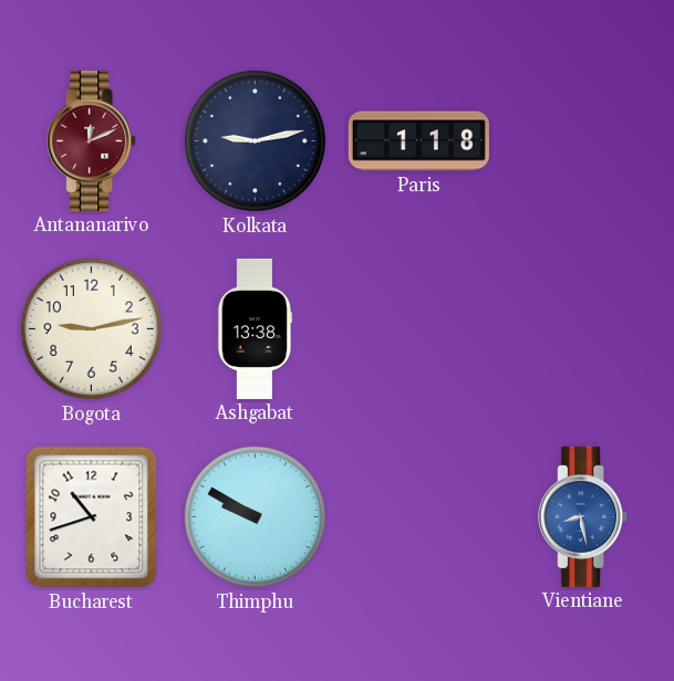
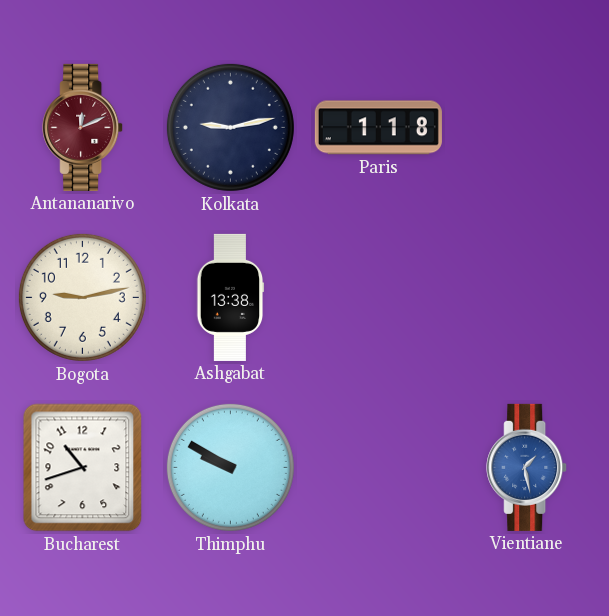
Vientiane: 8:28 -> 1:28
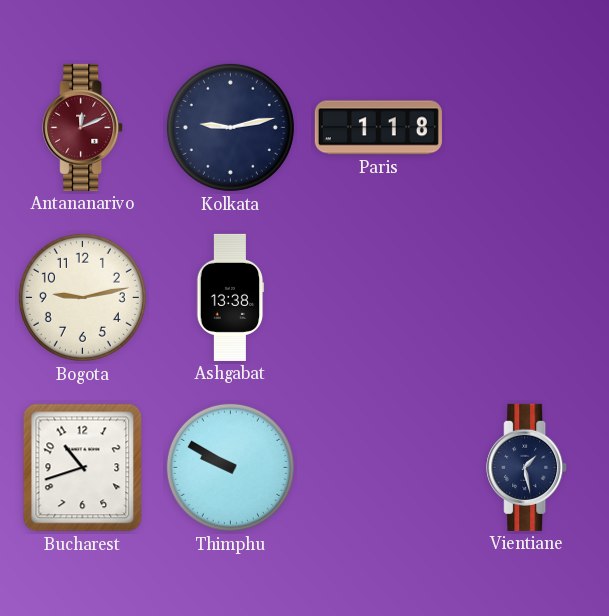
Vientiane dial: blue -> navy
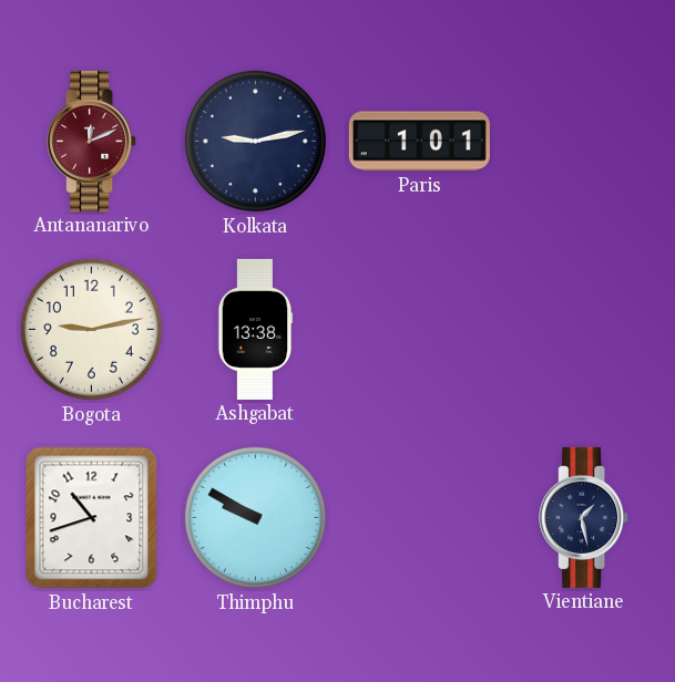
Paris: 1:18 -> 1:01
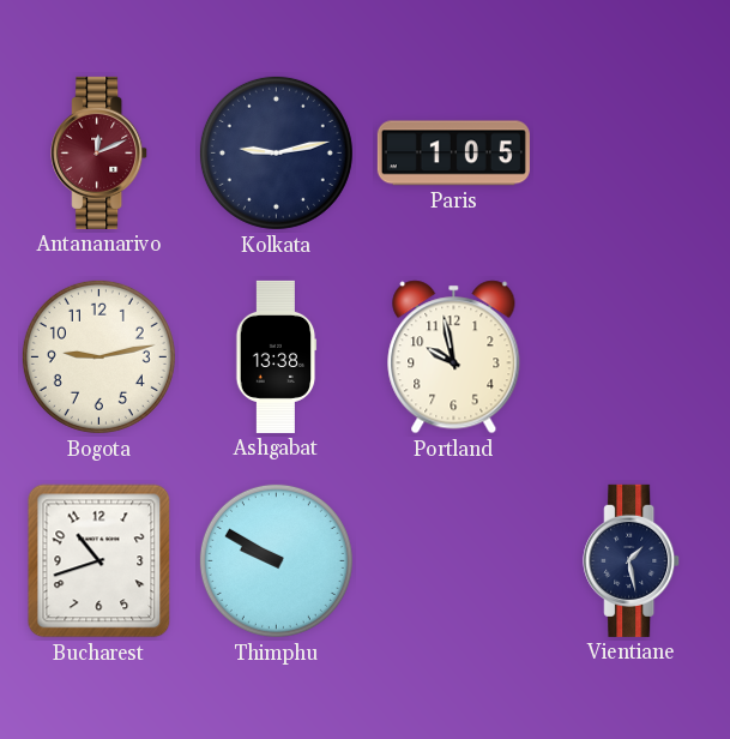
Paris: 1:01 -> 1:05
Portland: none -> 9:58
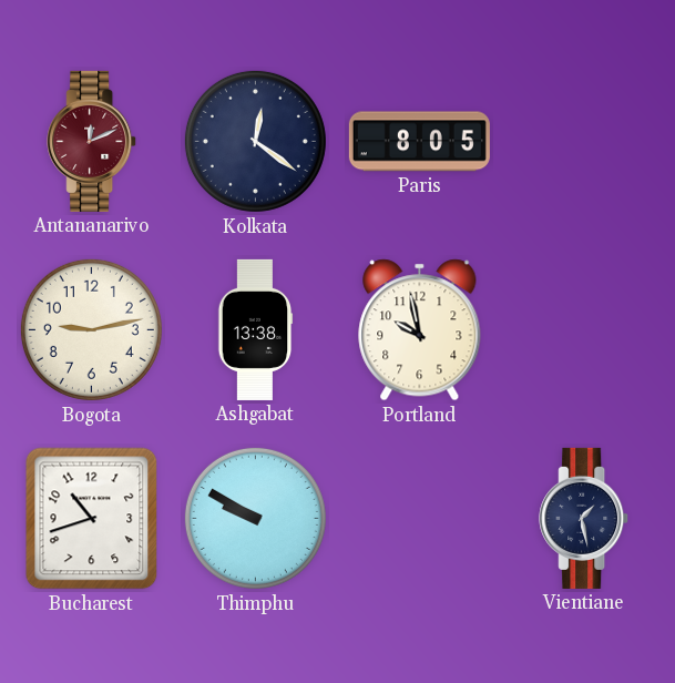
Kolkata: 9:13 -> 12:21
Paris: 1:05 -> 8:05
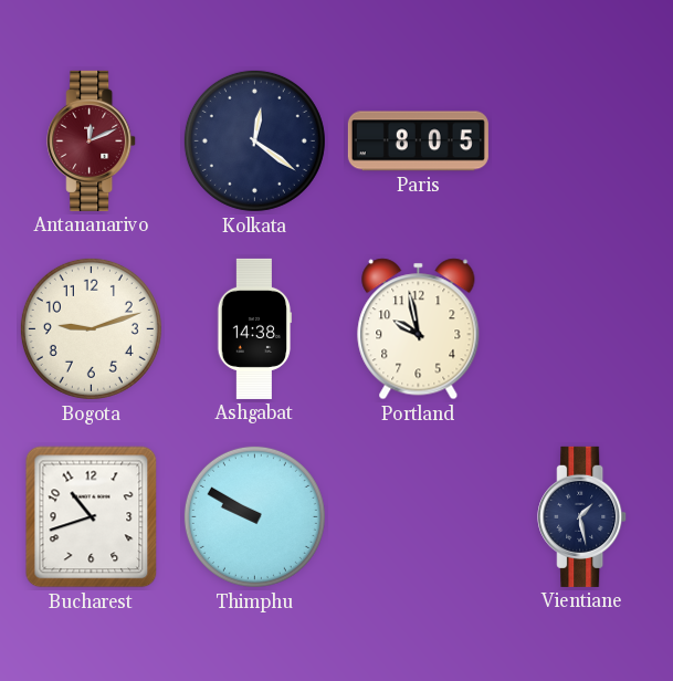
Bogota: 9:13 -> 9:12
Ashgabat: 13:38 -> 14:38
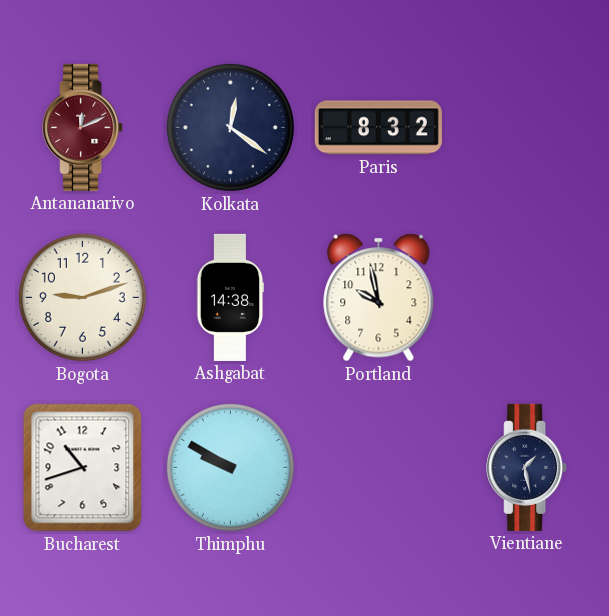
Paris: 8:05 -> 8:32
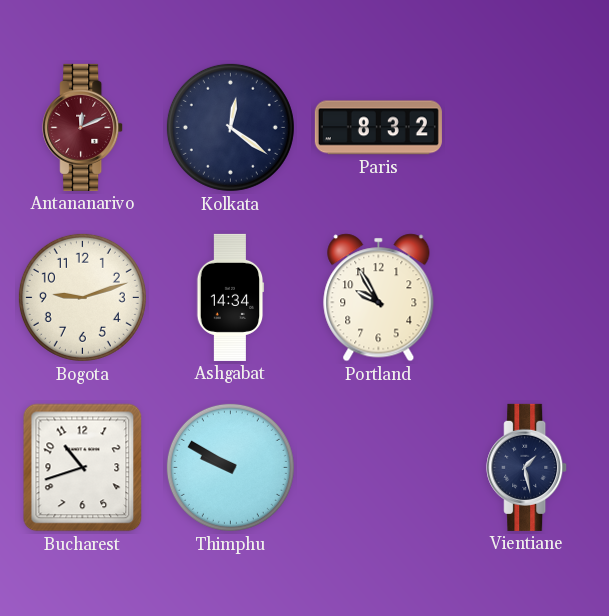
Ashgabat: 14:38 -> 14:34
Portland: 9:58 -> 9:55
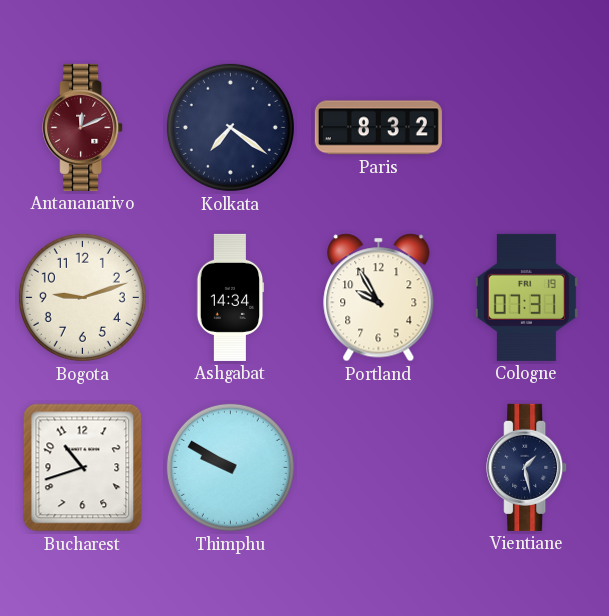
Kolkata: 12:21 -> 7:21
Cologne: none -> 07:31
